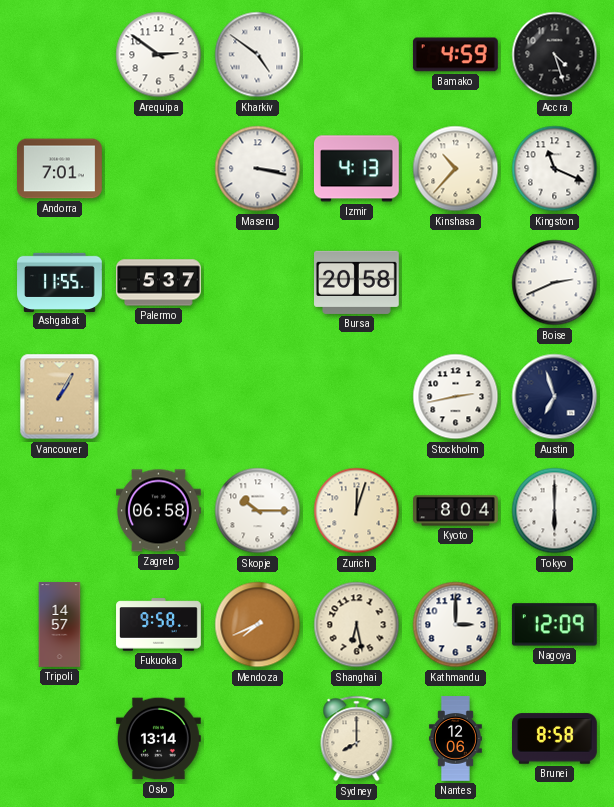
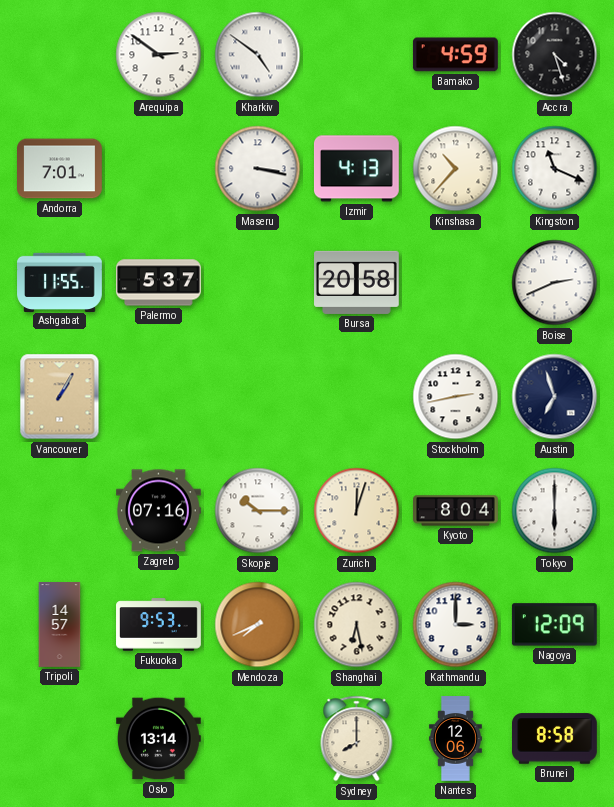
Zagreb: 06:58 -> 07:16
Fukuoka: 9:58 -> 9:53
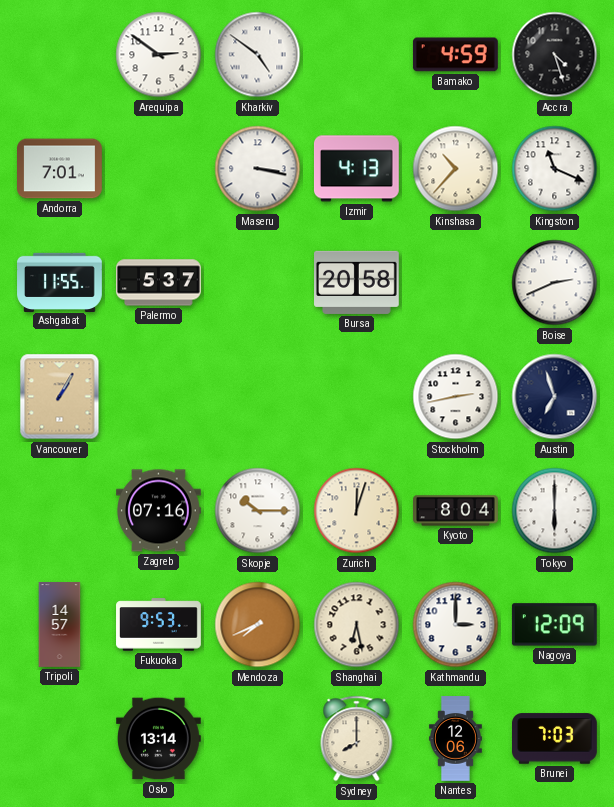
Brunei: 8:58 -> 7:03
